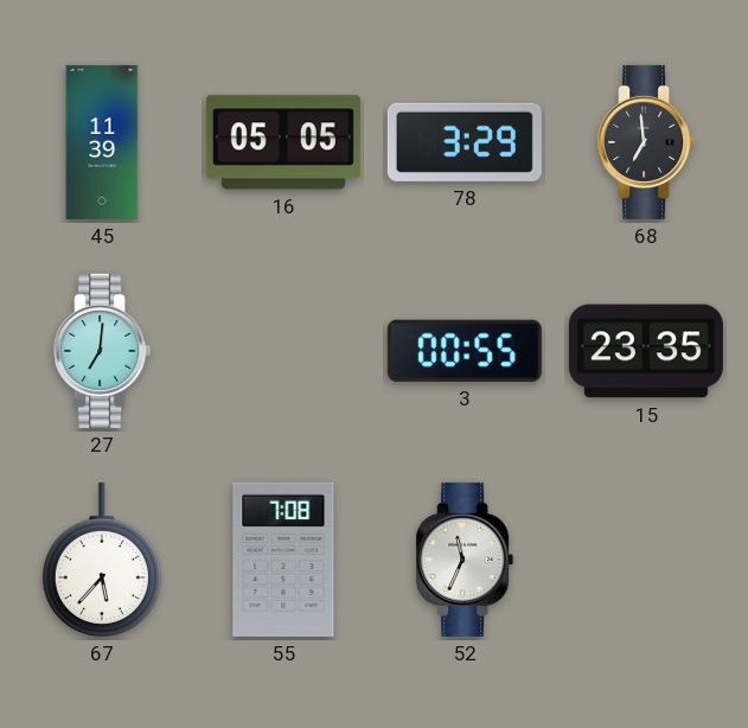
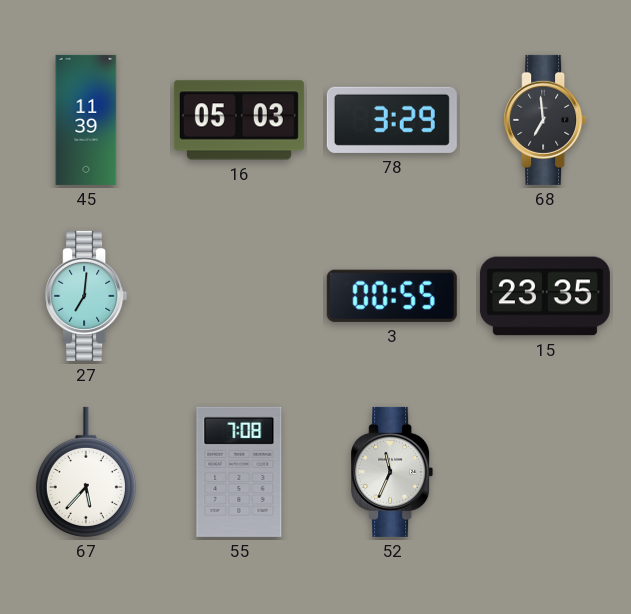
16: 05:05 -> 05:03
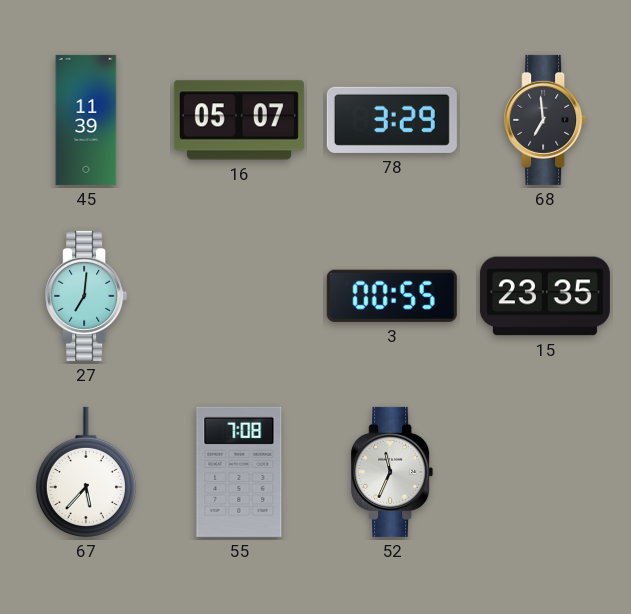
16: 05:03 -> 05:07
